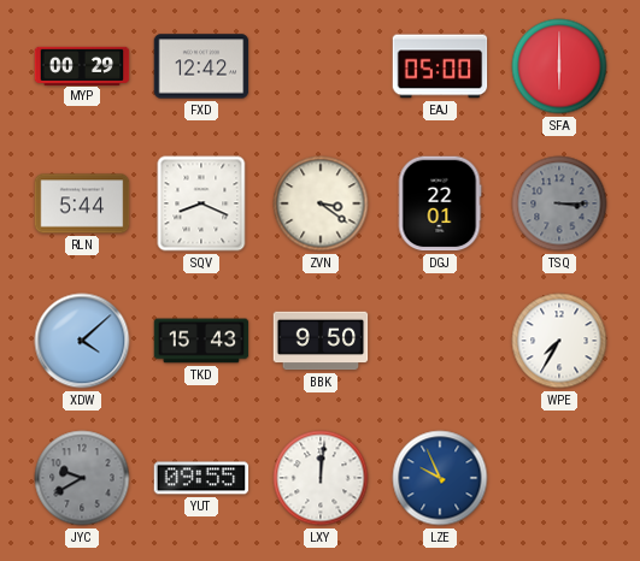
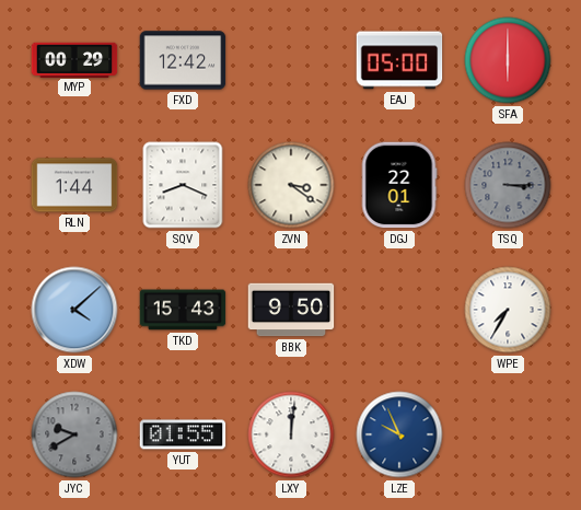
RLN: 5:44 -> 1:44
YUT: 09:55 -> 01:55
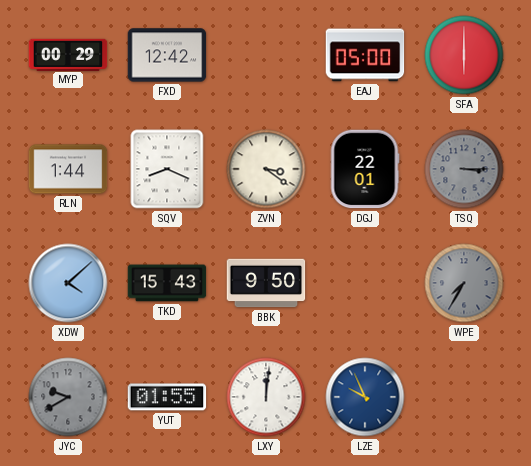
WPE dial: white -> grey
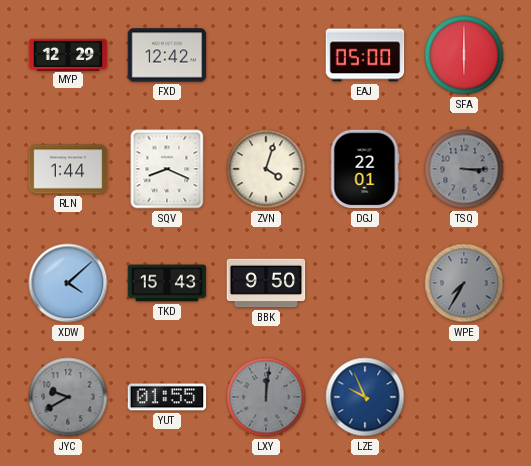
MYP: 00:29 -> 12:29
ZVN: 3:21 -> 4:03
LXY dial: white -> grey
